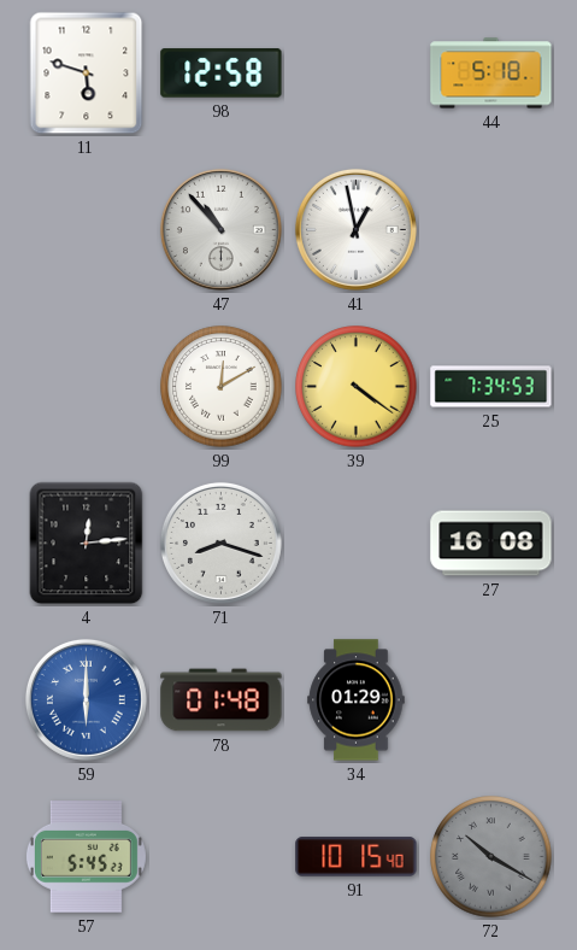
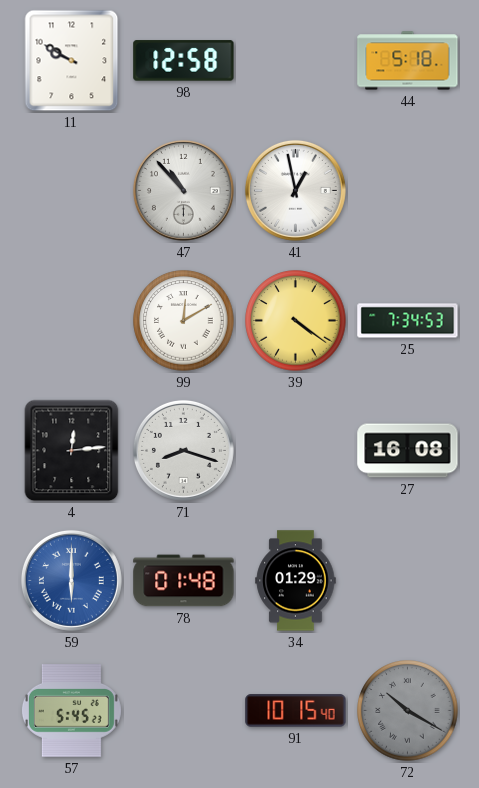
11: 5:48 -> 9:50
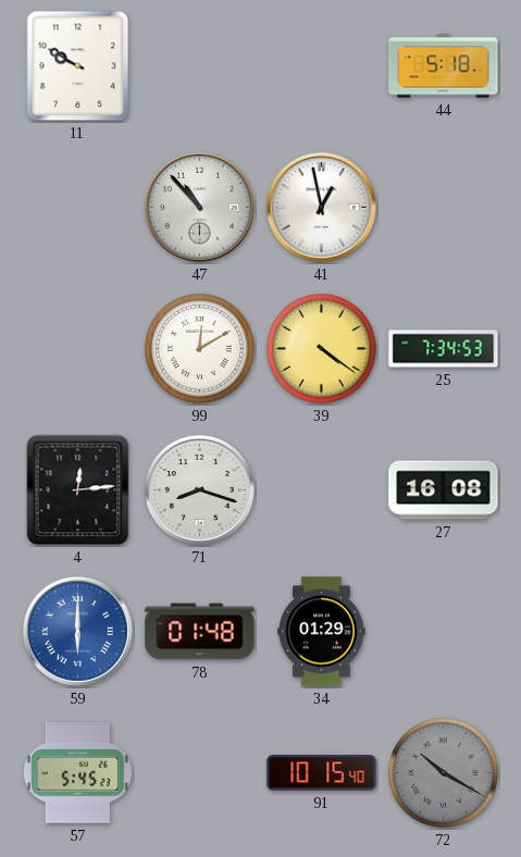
98: 12:58 -> none
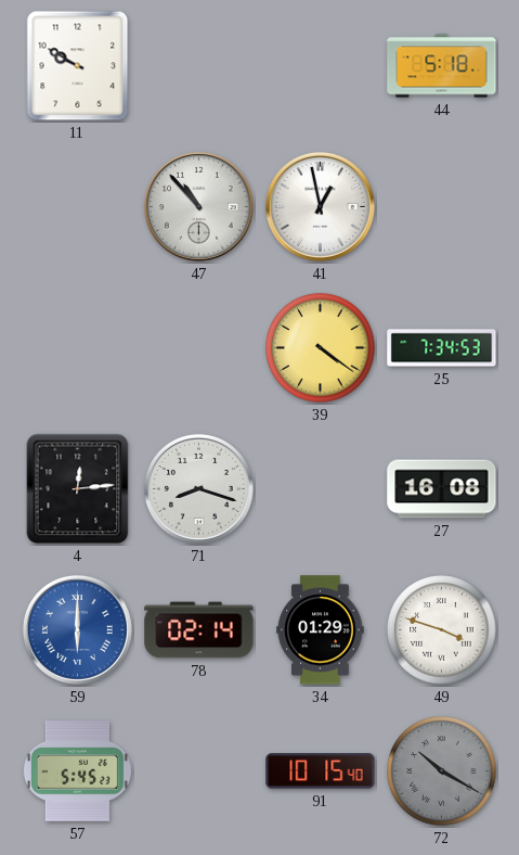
99: 12:10 -> none
78: 01:48 -> 02:14
49: none -> 3:48
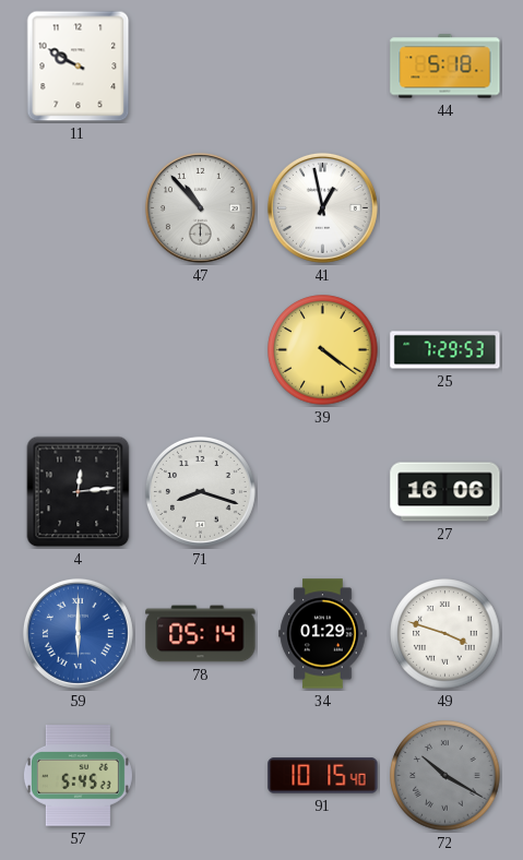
25: 7:34 -> 7:29
27: 16:08 -> 16:06
78: 02:14 -> 05:14
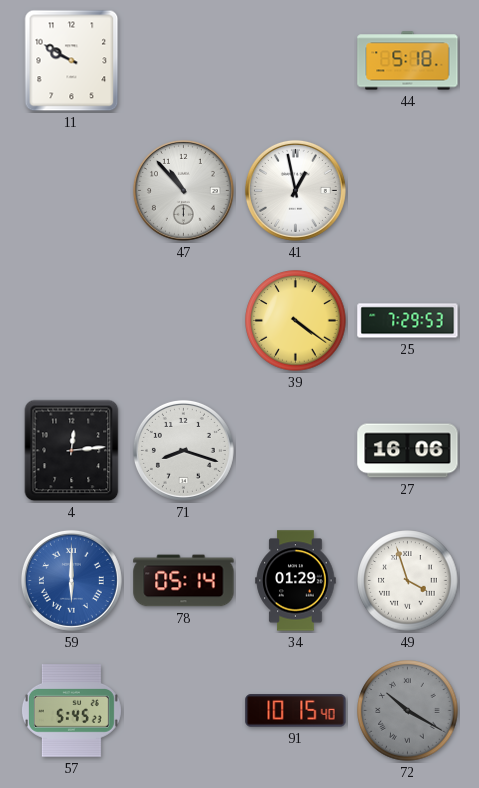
49: 3:48 -> 3:57
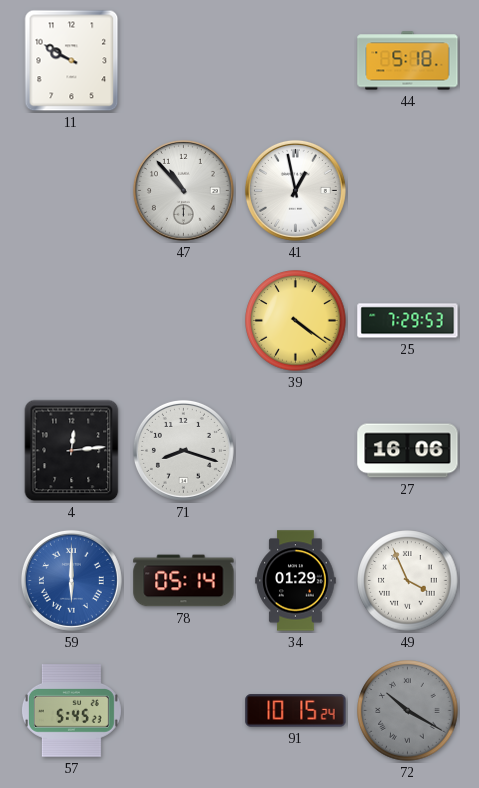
49: 3:57 -> 3:56
91: 10:15:40 -> 10:15:24
